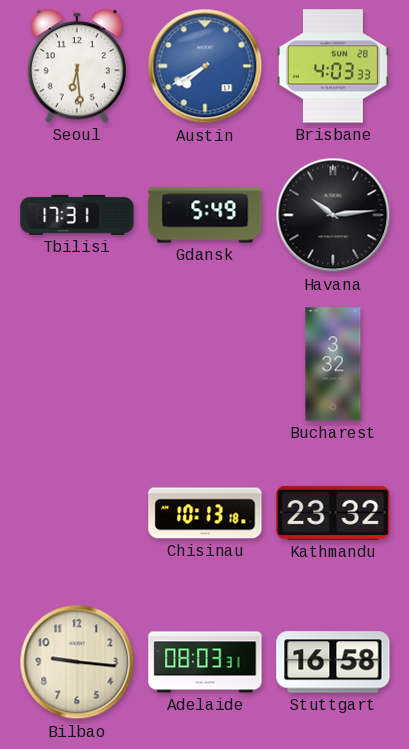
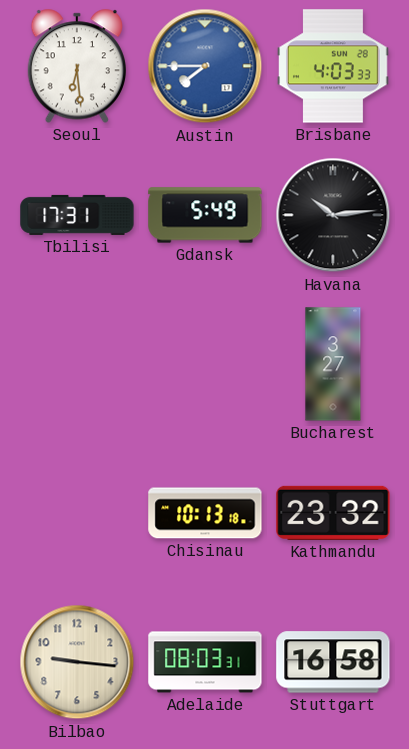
Austin: 7:40 -> 7:45
Bucharest: 3:32 -> 3:27
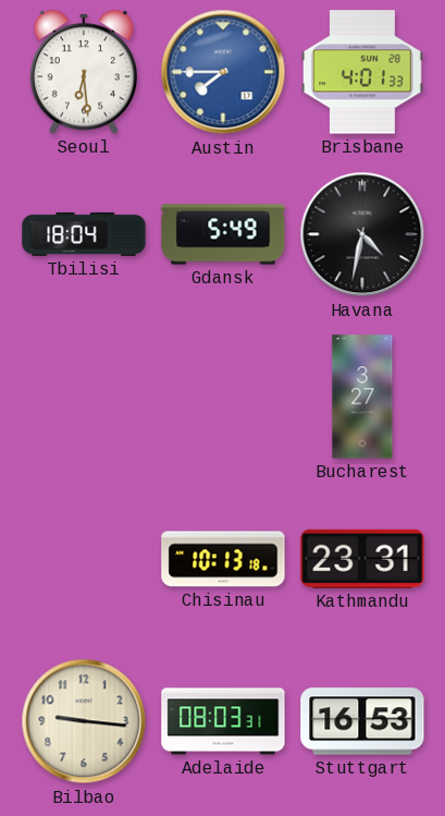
Brisbane: 4:03 -> 4:01
Tbilisi: 17:31 -> 18:04
Havana: 10:14 -> 4:32
Kathmandu: 23:32 -> 23:31
Stuttgart: 16:58 -> 16:53
